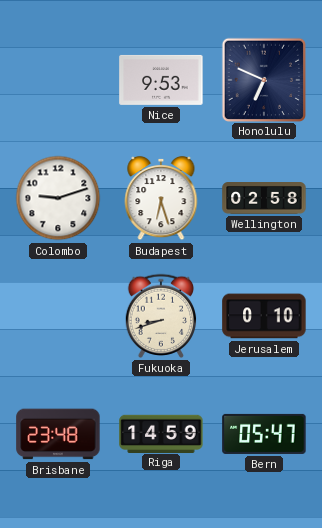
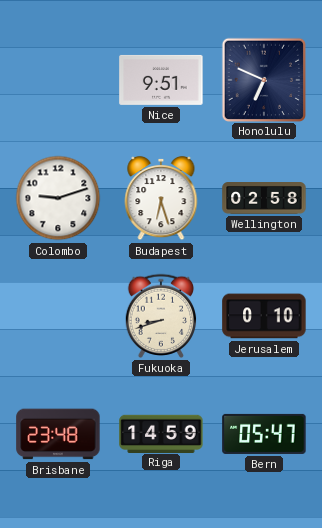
Nice: 9:53 -> 9:51
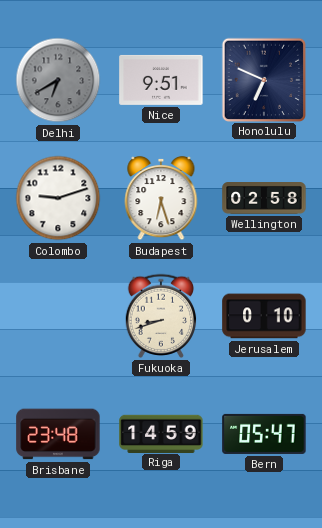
Delhi: none -> 6:40
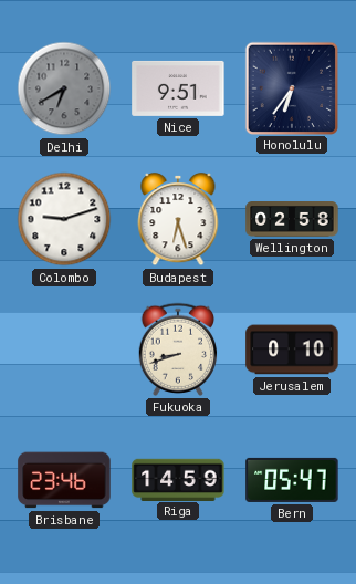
Honolulu: 6:49 -> 6:36
Brisbane: 23:48 -> 23:46
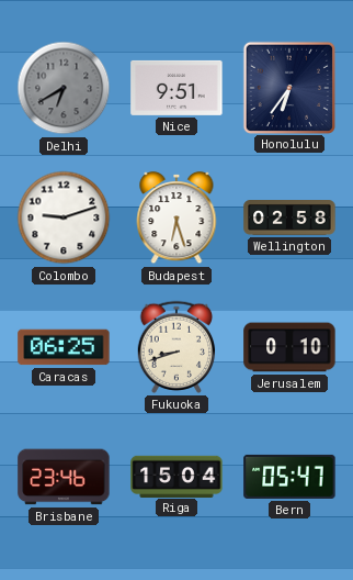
Caracas: none -> 06:25
Riga: 14:59 -> 15:04
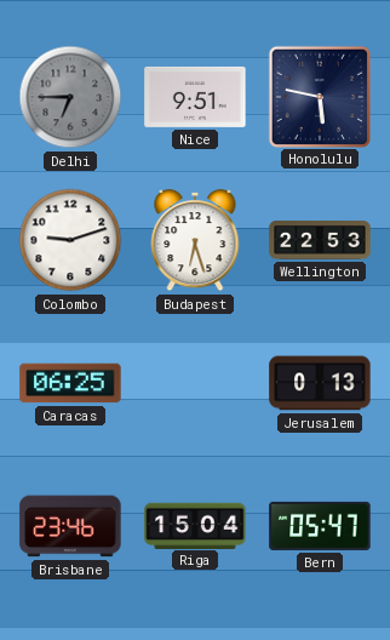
Delhi: 6:40 -> 6:45
Honolulu: 6:36 -> 5:47
Wellington: 02:58 -> 22:53
Fukuoka: 8:42 -> none
Jerusalem: 0:10 -> 0:13
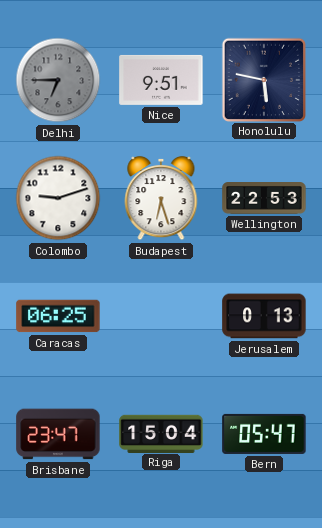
Brisbane: 23:46 -> 23:47
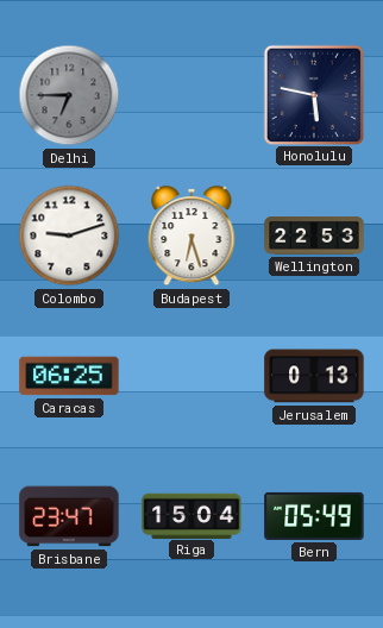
Nice: 9:51 -> none
Bern: 05:47 -> 05:49
